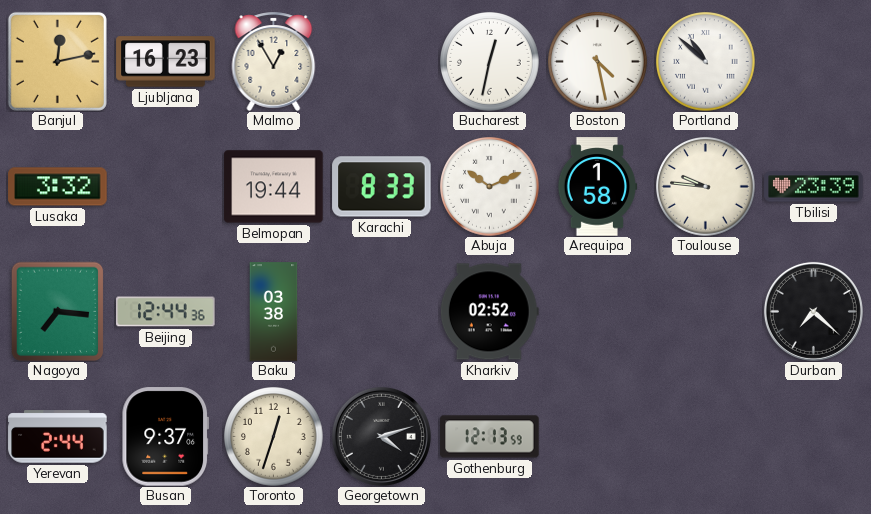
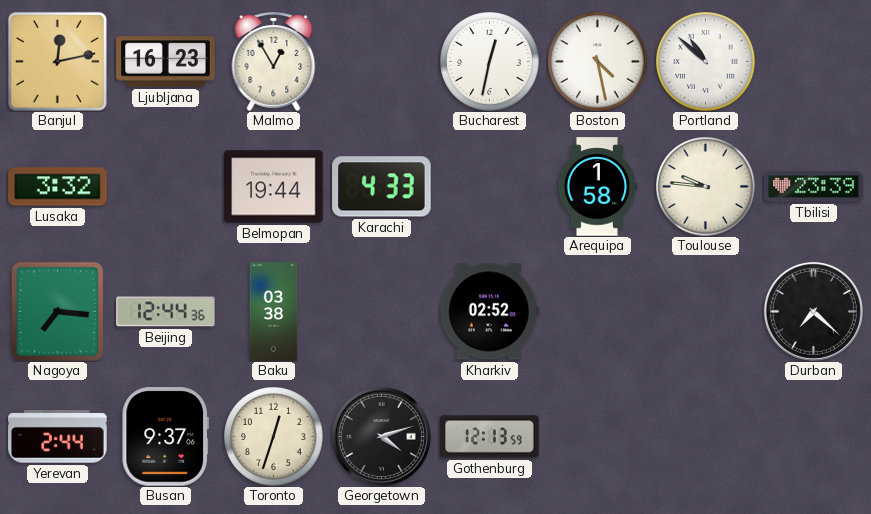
Karachi: 8:33 -> 4:33
Abuja: 10:11 -> none
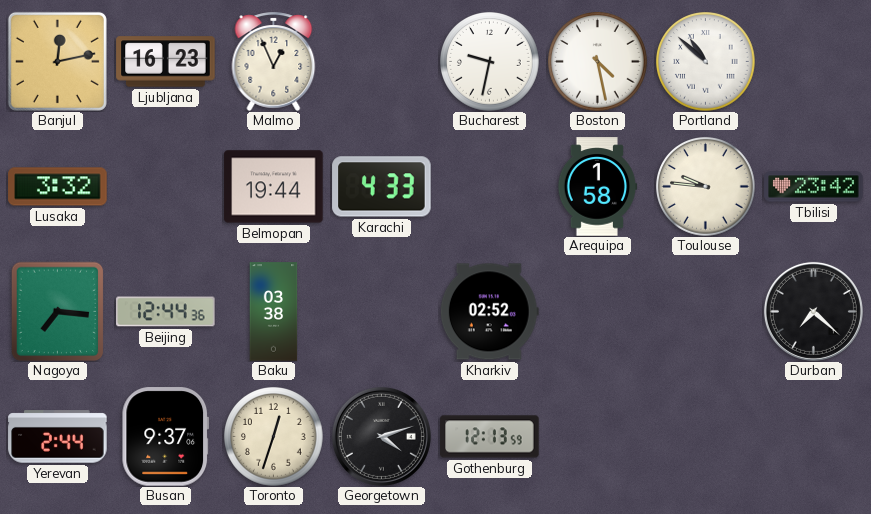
Malmo: 12:55 -> 12:56
Bucharest: 12:32 -> 9:32
Tbilisi: 23:39 -> 23:42
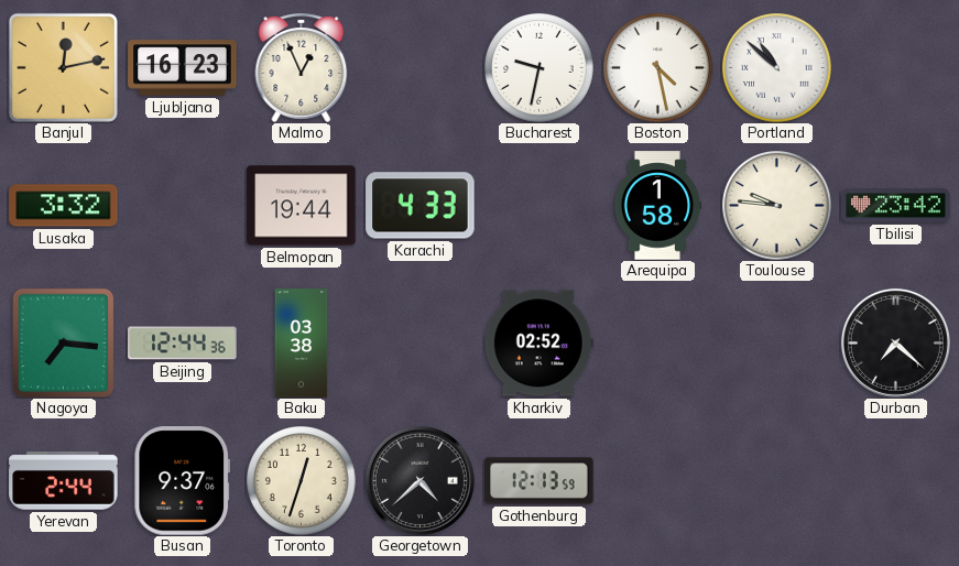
Georgetown: 4:12 -> 4:38
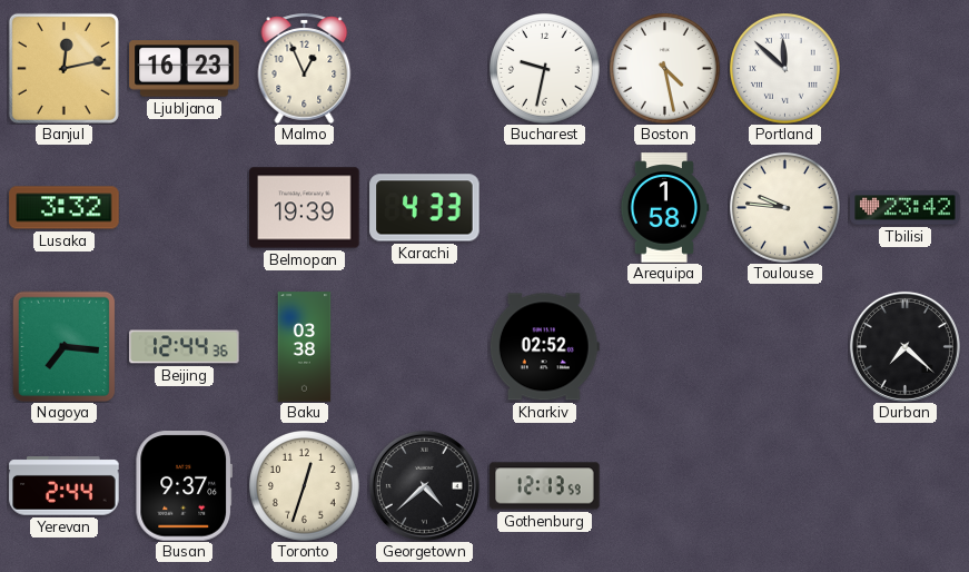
Portland: 10:52 -> 11:52
Belmopan: 19:44 -> 19:39
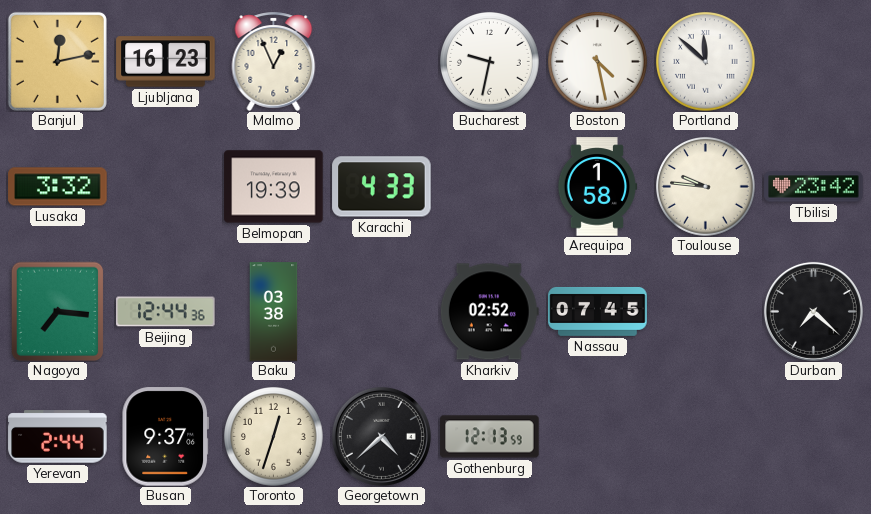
Nassau: none -> 07:45
